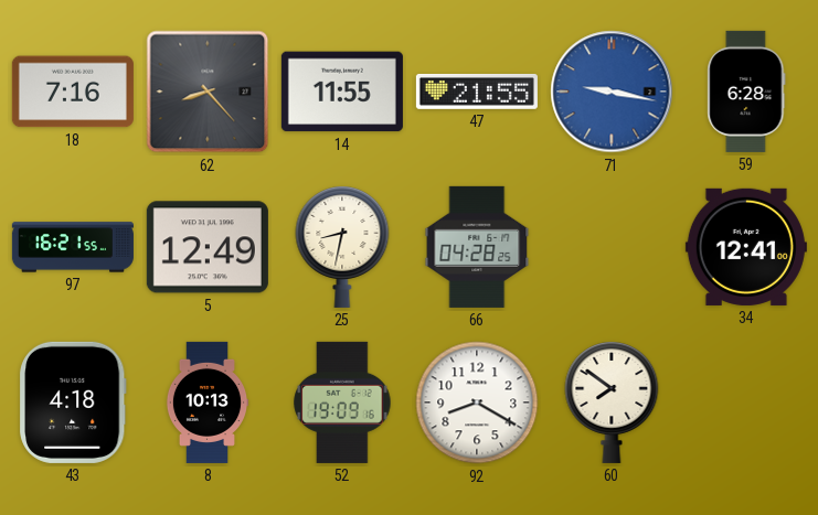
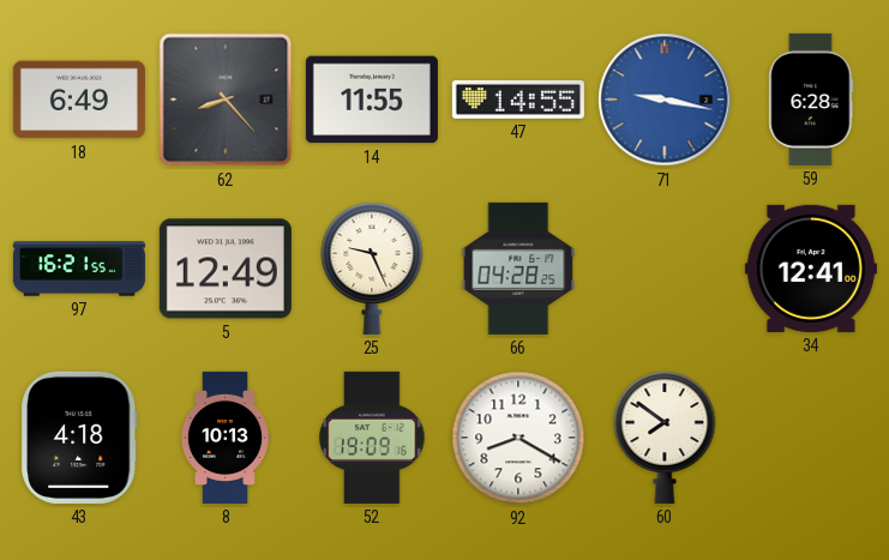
18: 7:16 -> 6:49
47: 21:55 -> 14:55
25: 8:32 -> 9:26
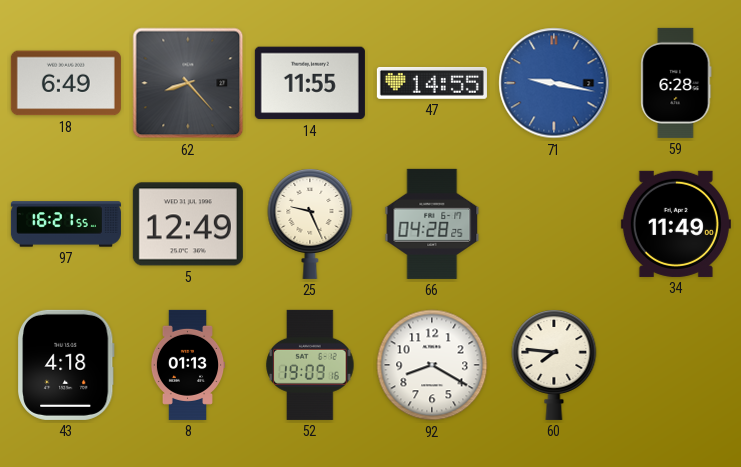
34: 12:41 -> 11:49
8: 10:13 -> 01:13
60: 7:51 -> 7:46
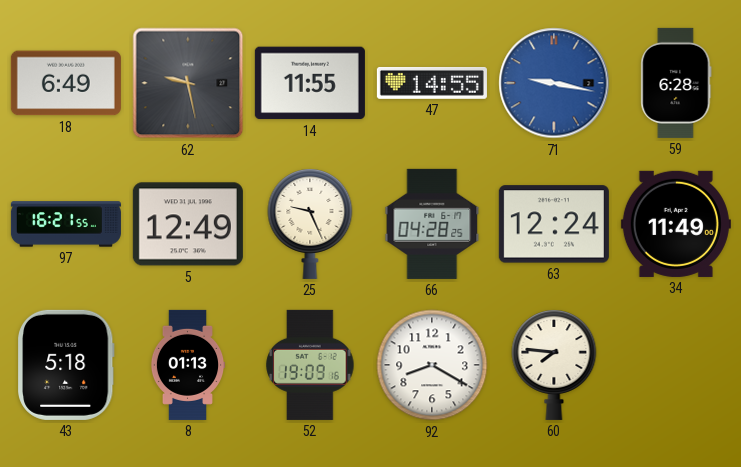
62: 8:23 -> 9:28
63: none -> 12:24
43: 4:18 -> 5:18
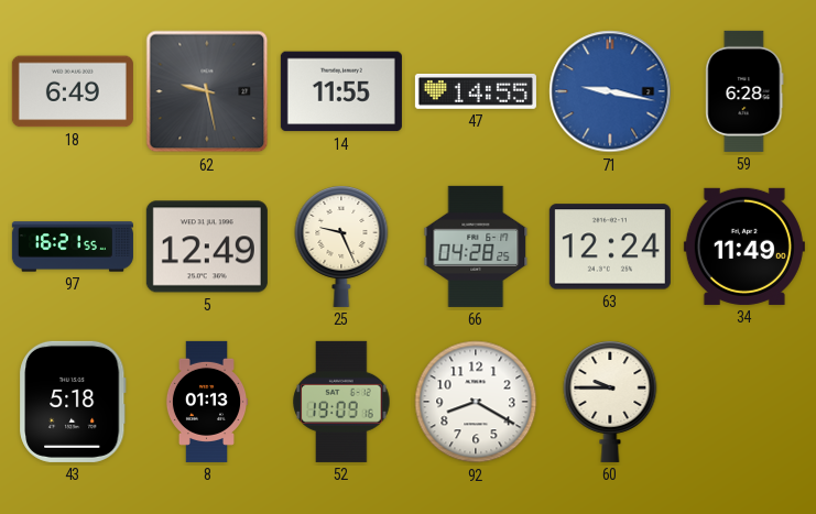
60: 7:46 -> 9:45
